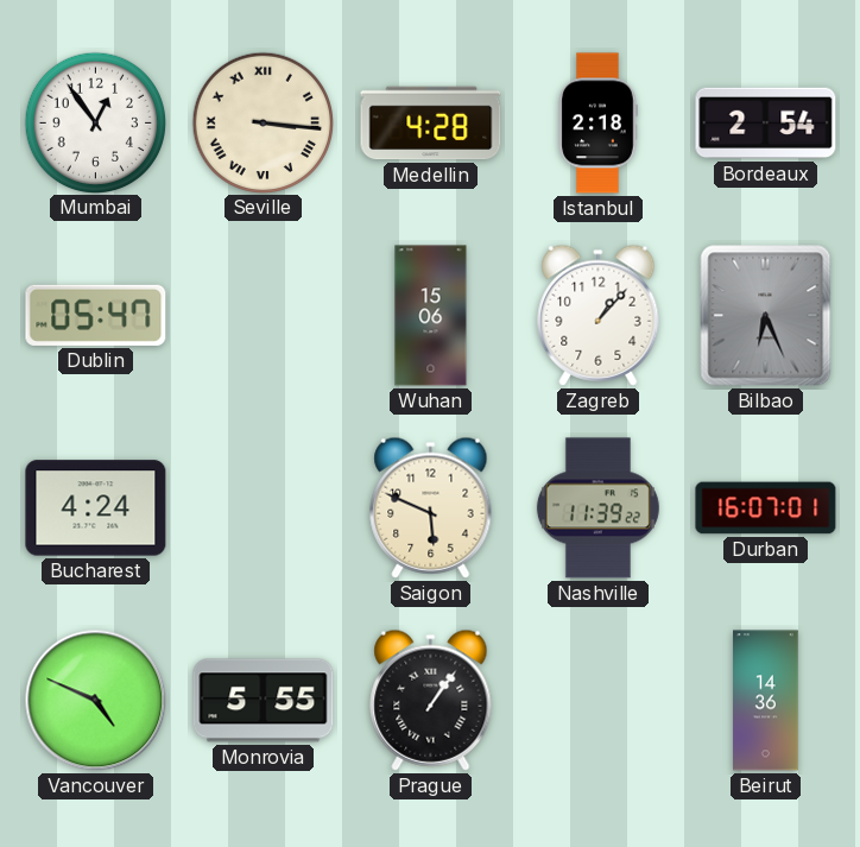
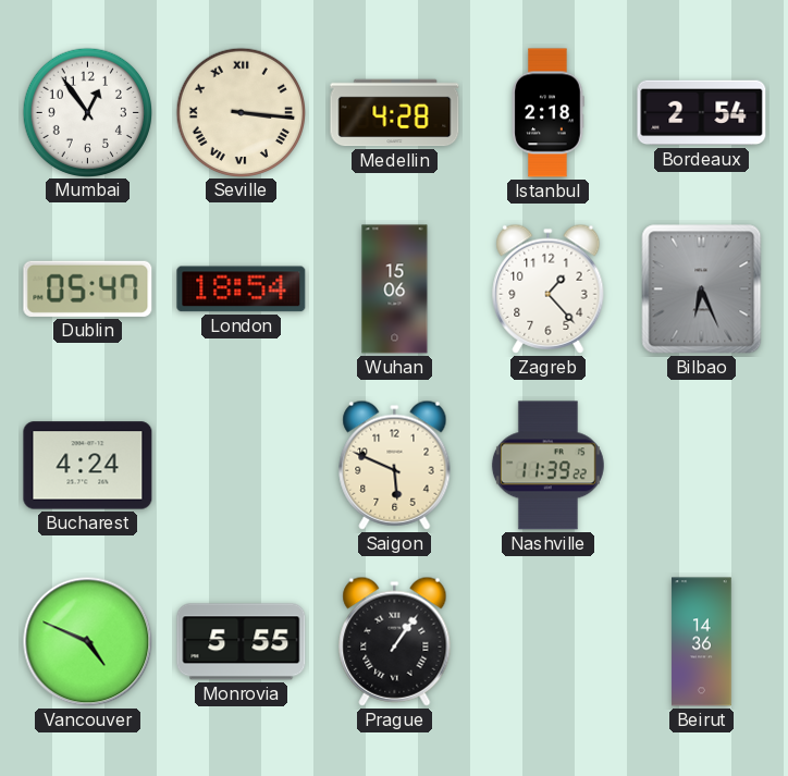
London: none -> 18:54
Zagreb: 1:07 -> 1:23
Durban: 16:07 -> none
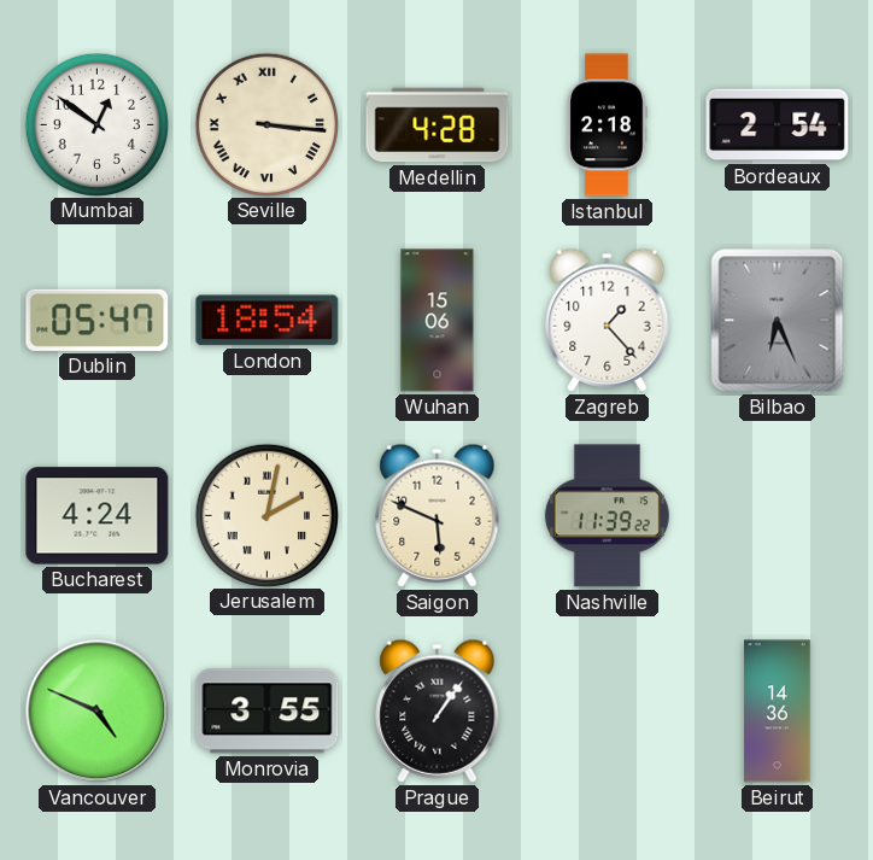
Mumbai: 12:54 -> 12:51
Jerusalem: none -> 2:02
Monrovia: 5:55 -> 3:55
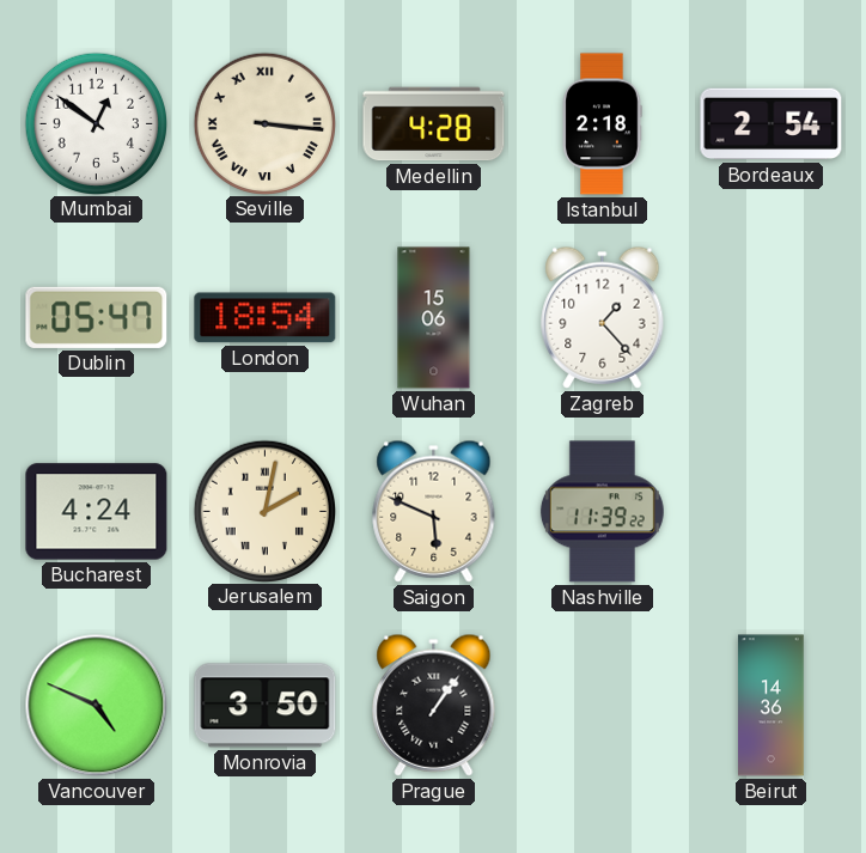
Bilbao: 6:26 -> none
Monrovia: 3:55 -> 3:50
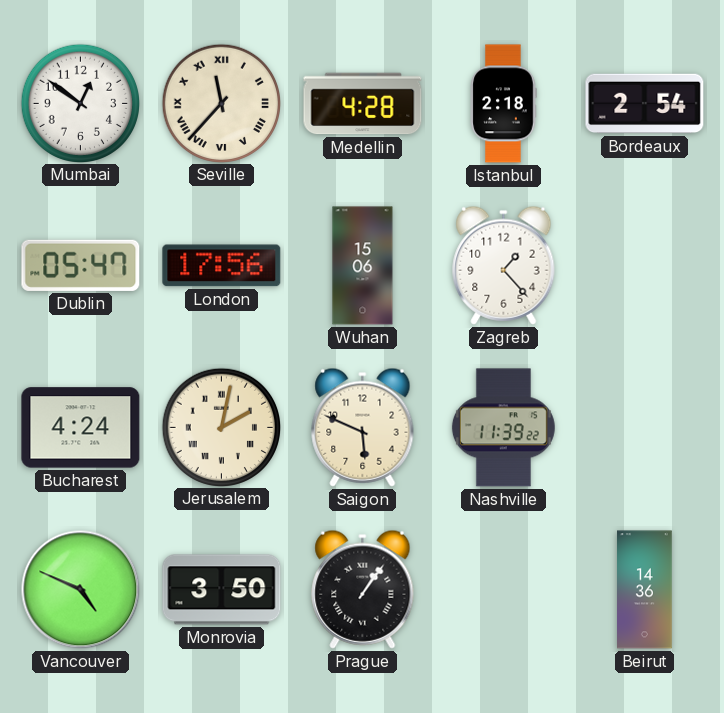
Seville: 3:16 -> 11:37
London: 18:54 -> 17:56
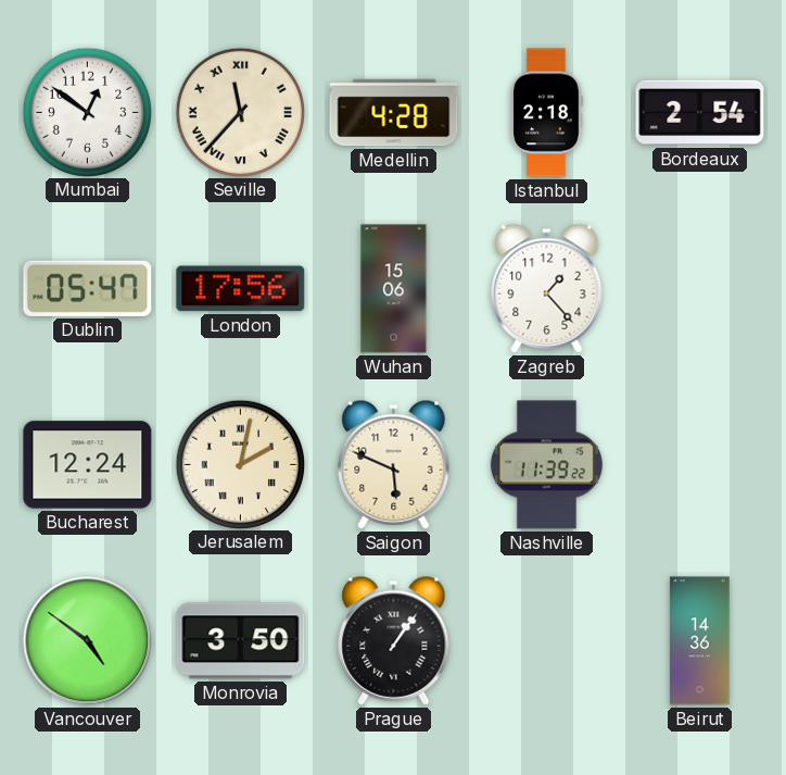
Bucharest: 4:24 -> 12:24
Vancouver: 4:49 -> 4:51
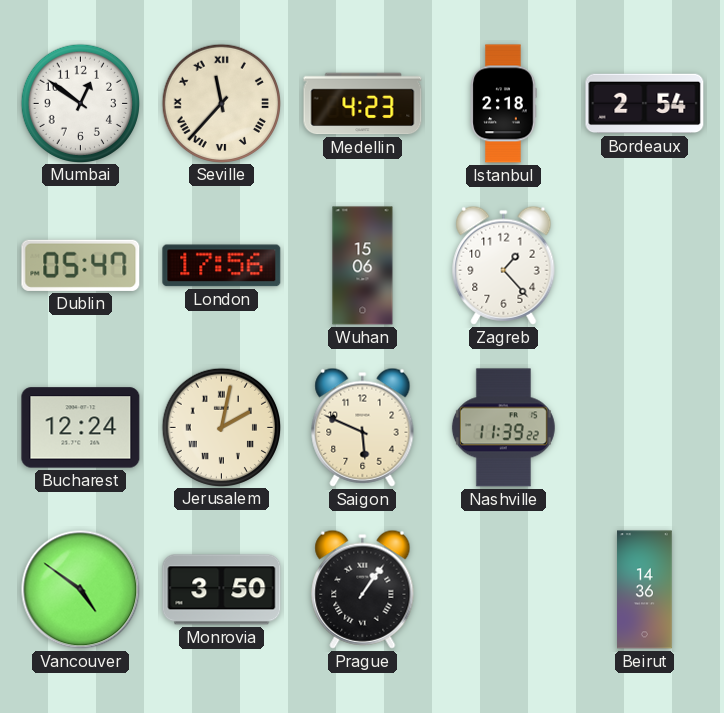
Medellin: 4:28 -> 4:23
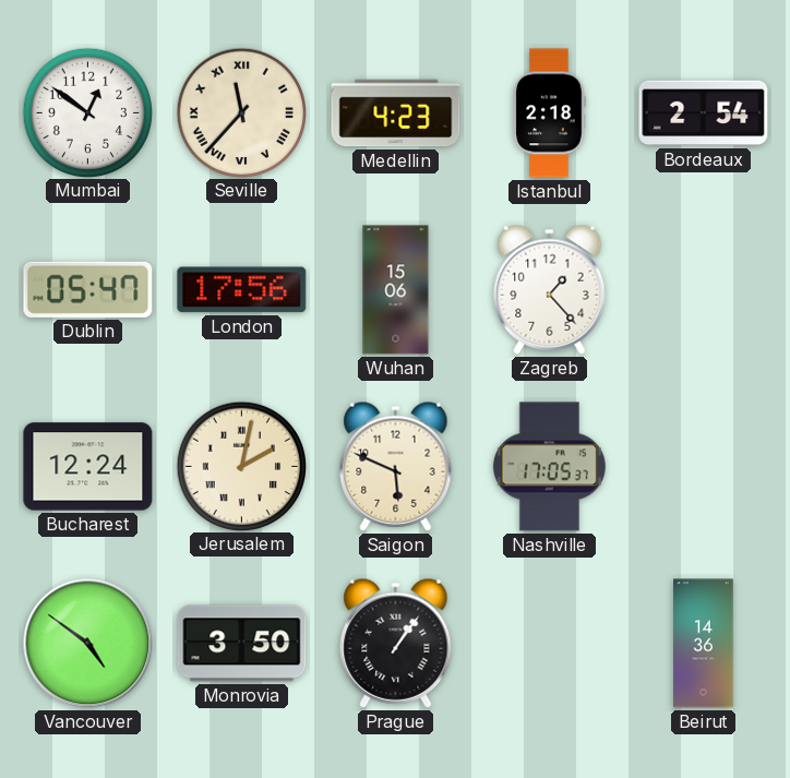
Nashville: 11:39 -> 17:05
